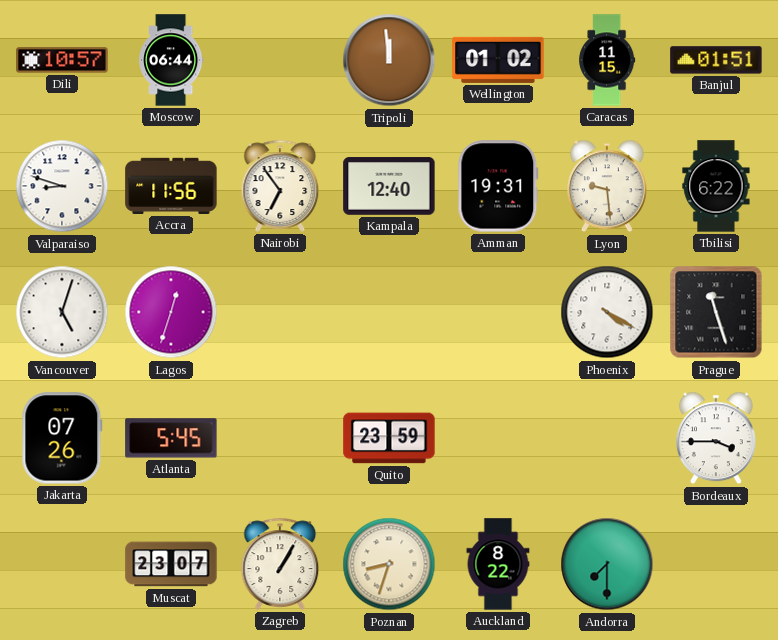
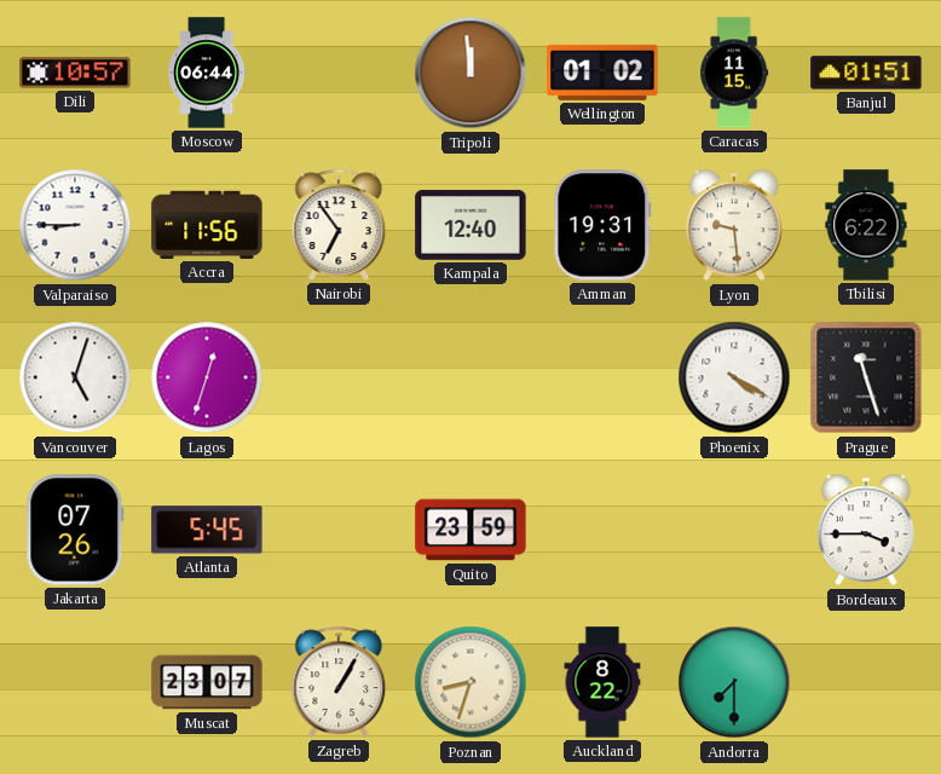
Valparaiso: 8:48 -> 8:45
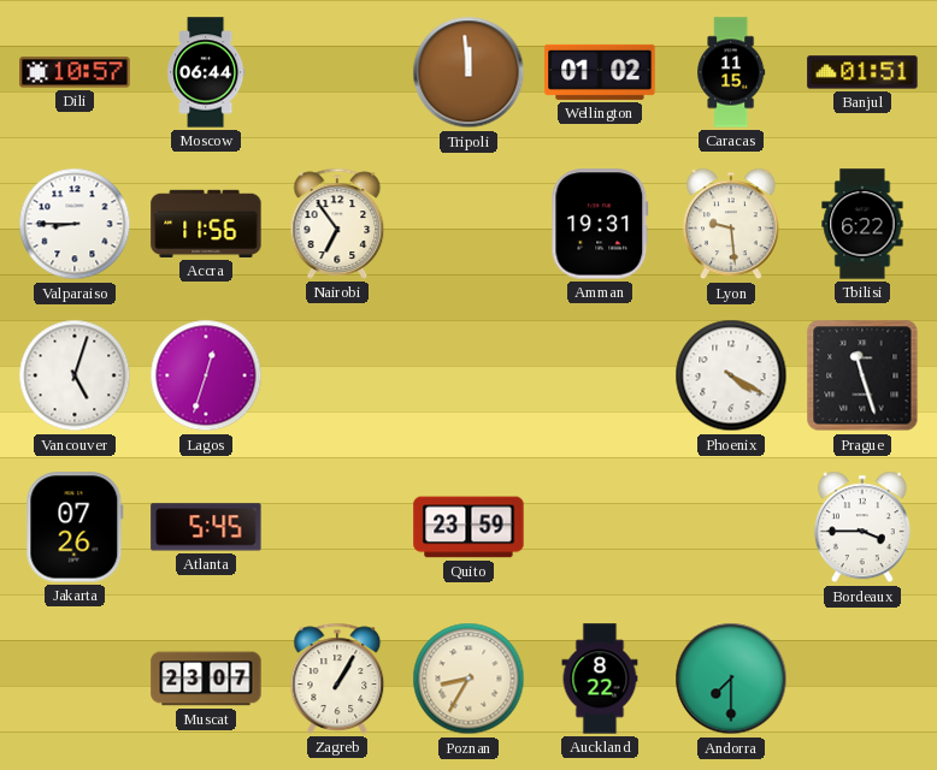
Kampala: 12:40 -> none
Poznan: 8:33 -> 8:35
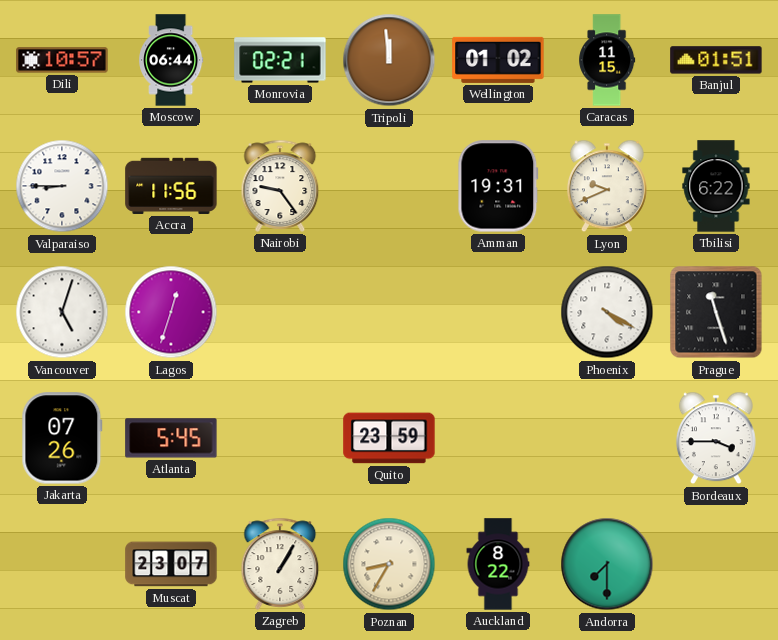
Monrovia: none -> 02:21
Nairobi: 6:54 -> 9:24
Lyon: 9:29 -> 9:41
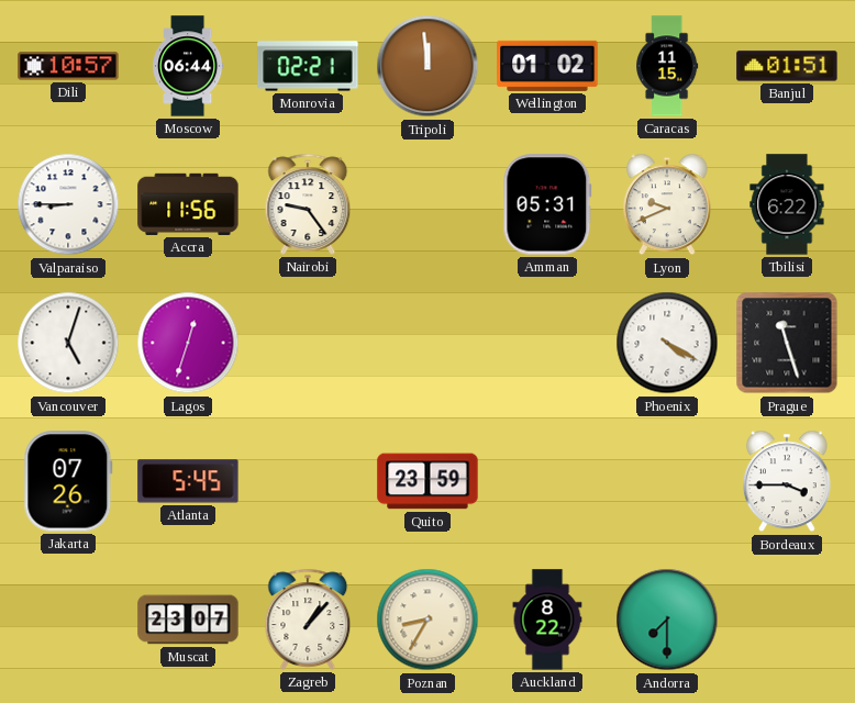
Amman: 19:31 -> 05:31
Zagreb: 1:05 -> 1:07
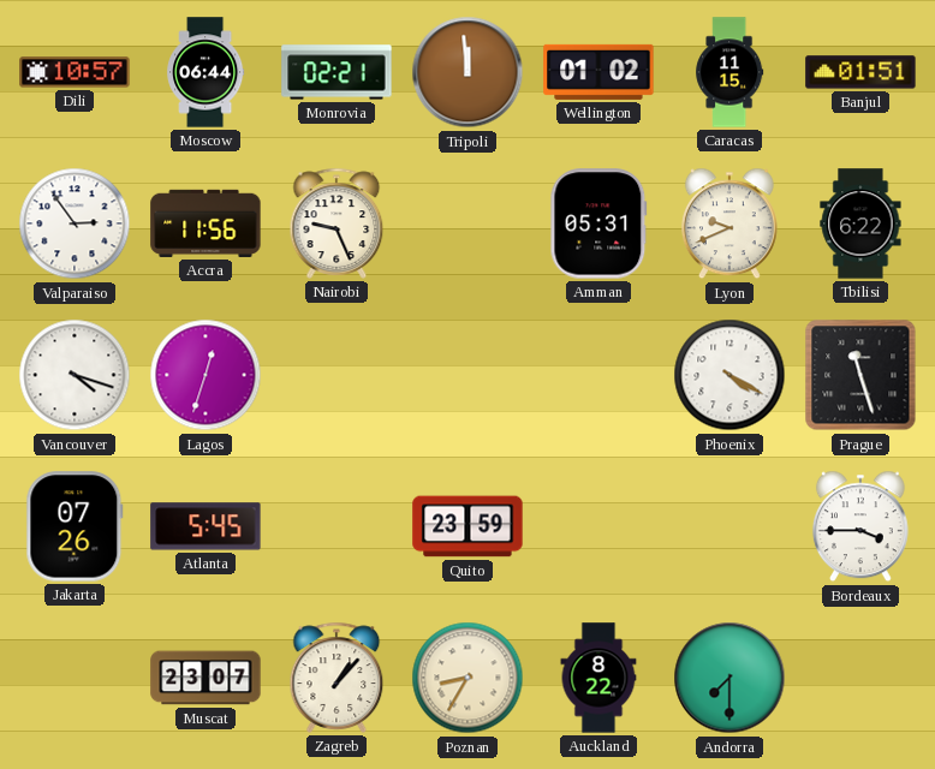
Valparaiso: 8:45 -> 2:54
Nairobi: 9:24 -> 9:26
Vancouver: 5:03 -> 4:18
